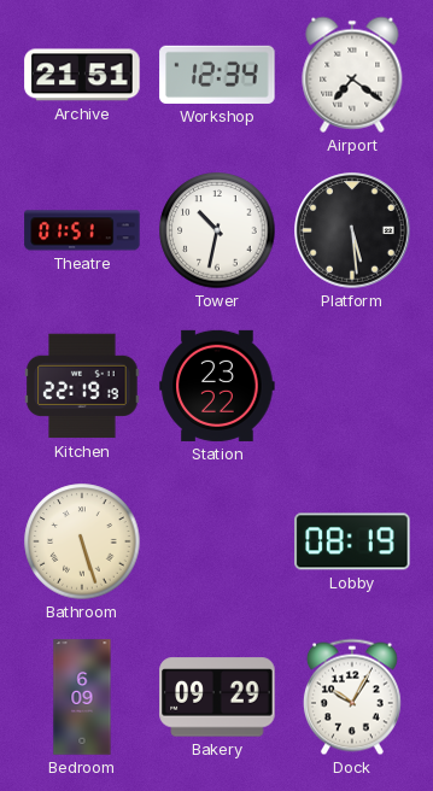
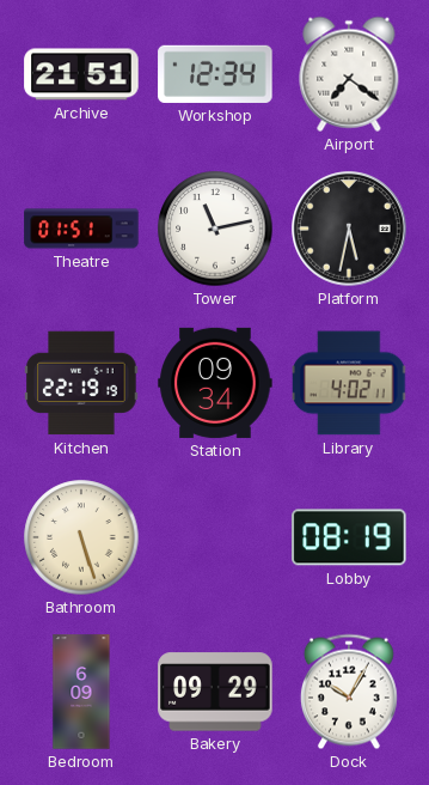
Tower: 10:32 -> 11:13
Platform: 5:29 -> 5:32
Station: 23:22 -> 09:34
Library: none -> 4:02
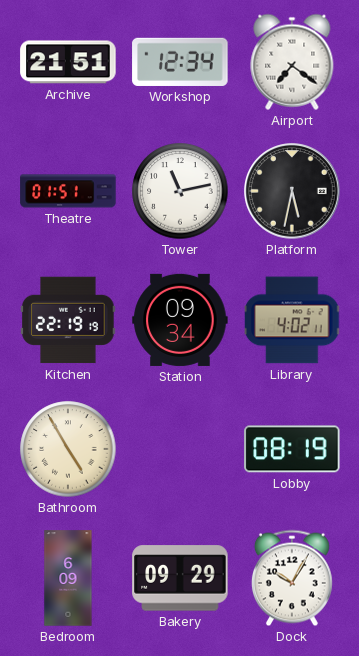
Bathroom: 5:27 -> 4:55
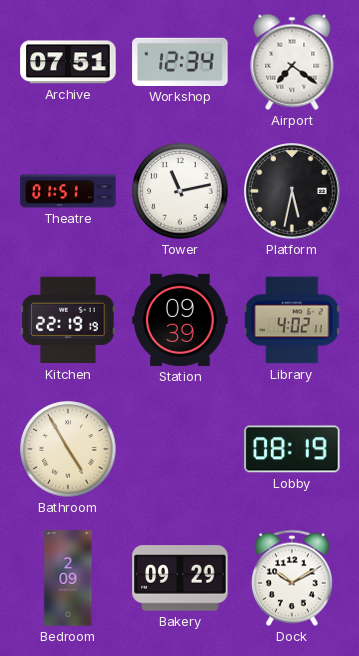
Archive: 21:51 -> 07:51
Station: 09:34 -> 09:39
Bedroom: 6:09 -> 2:09
Dock: 10:05 -> 10:10
